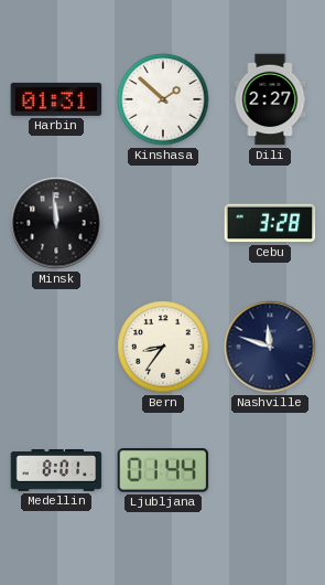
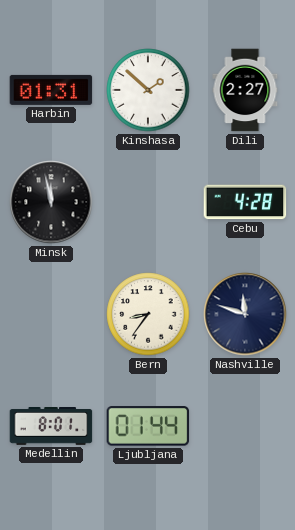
Minsk: 11:59 -> 11:58
Cebu: 3:28 -> 4:28
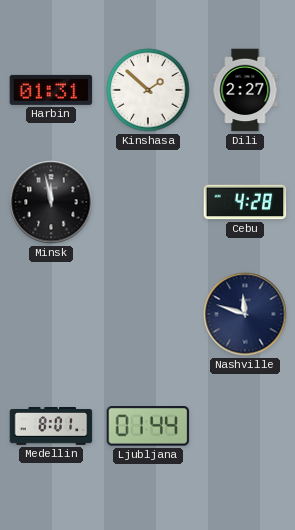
Bern: 8:36 -> none
